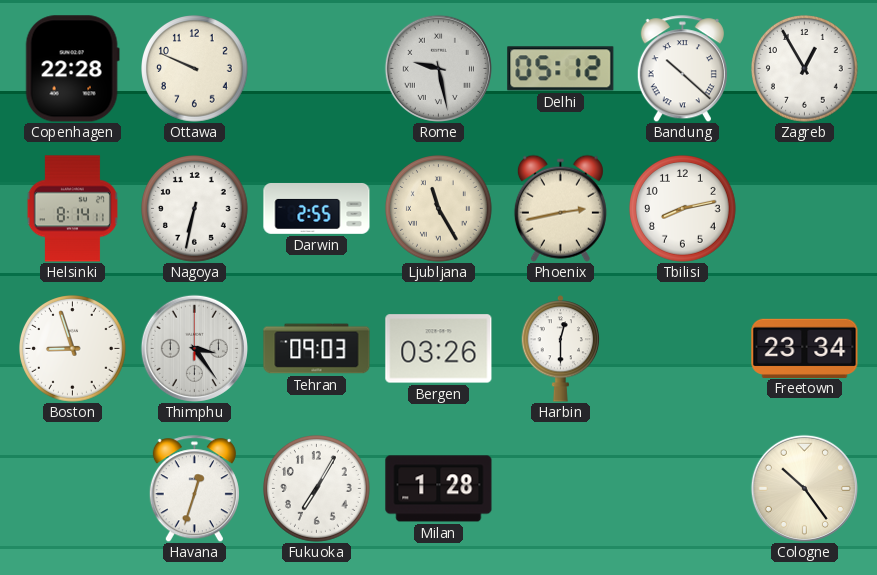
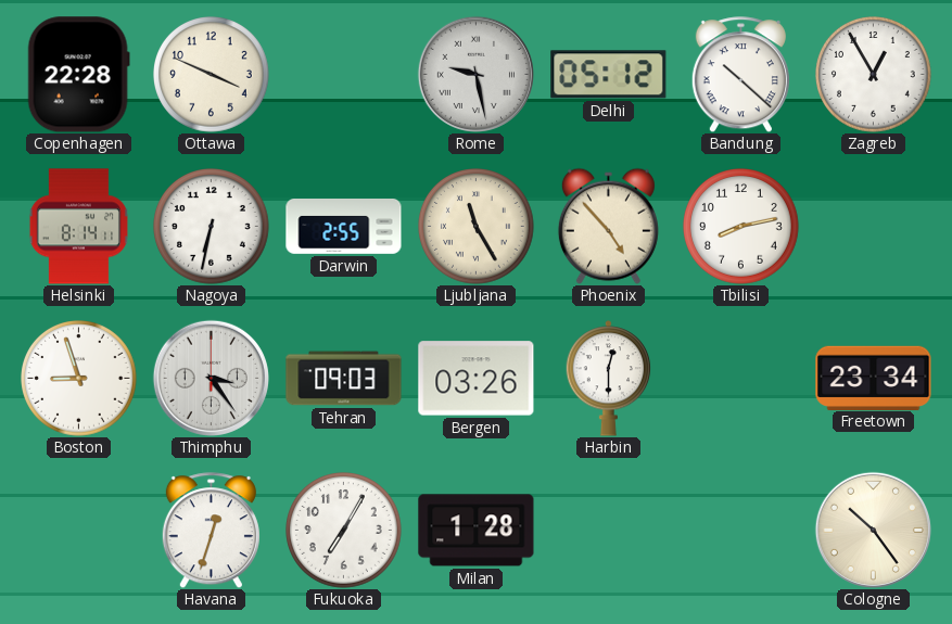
Ottawa: 9:49 -> 3:49
Phoenix: 2:43 -> 4:53
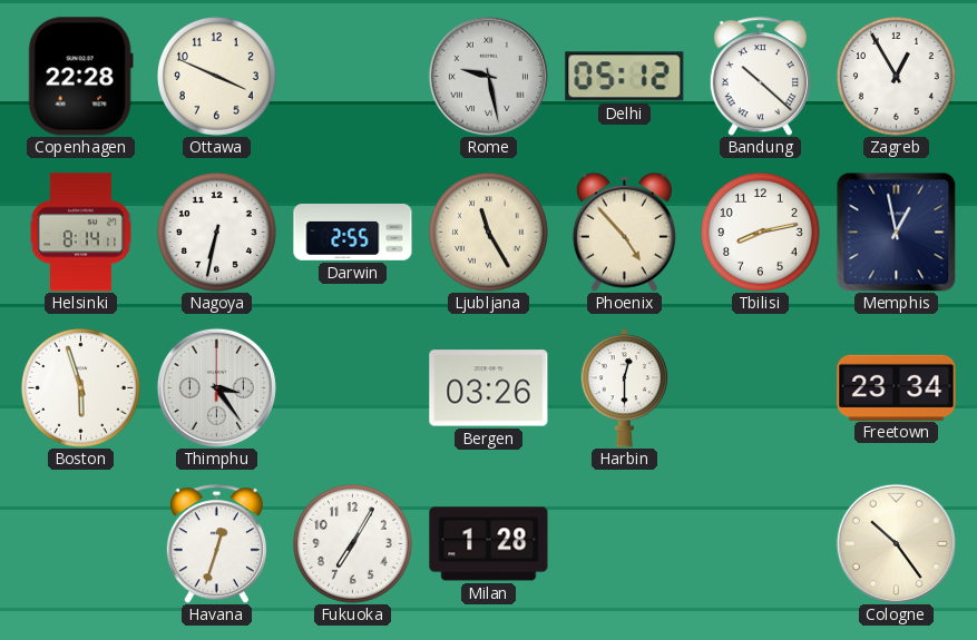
Memphis: none -> 12:58
Boston: 8:57 -> 5:57
Tehran: 09:03 -> none
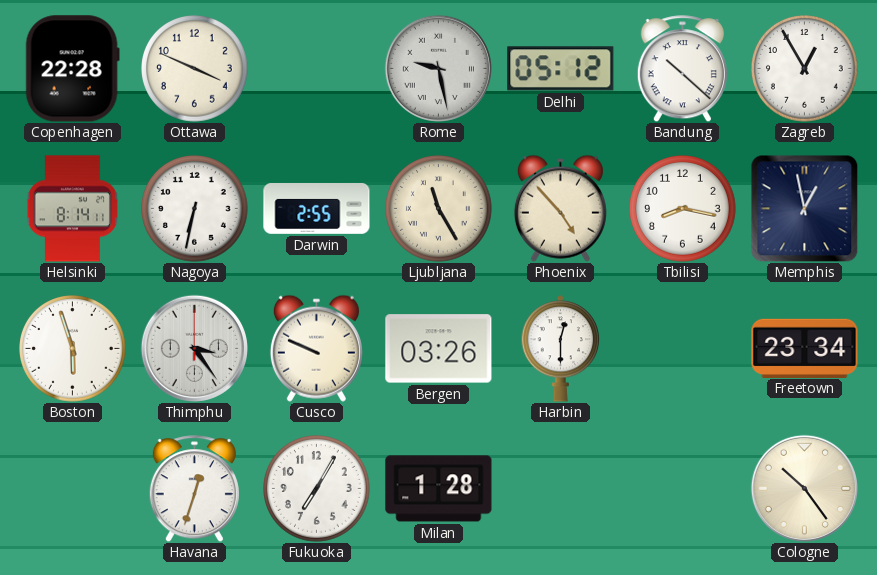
Tbilisi: 8:13 -> 8:17
Cusco: none -> 9:49
